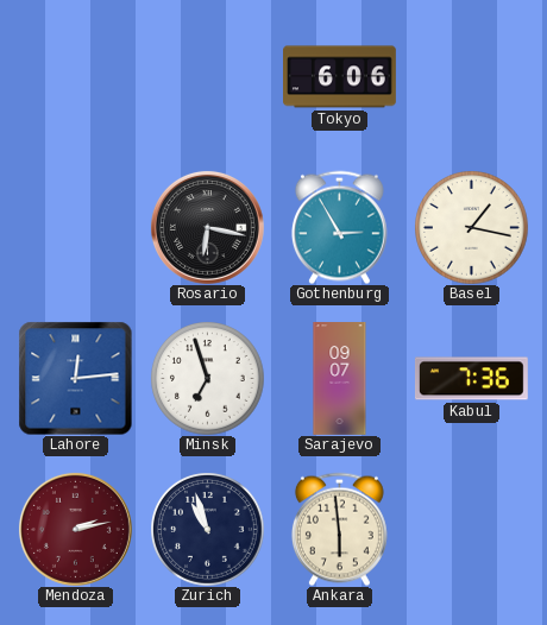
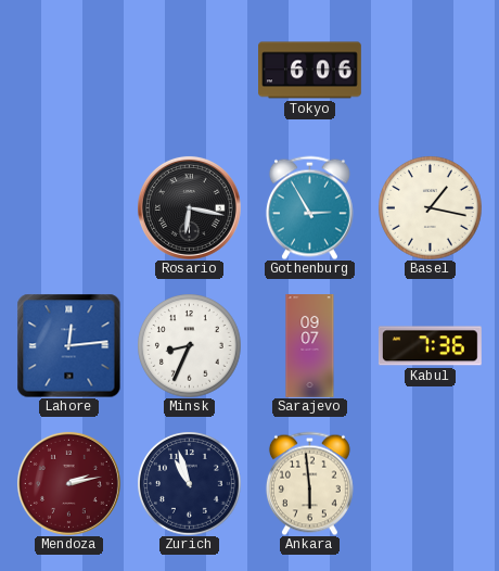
Minsk: 6:57 -> 8:34
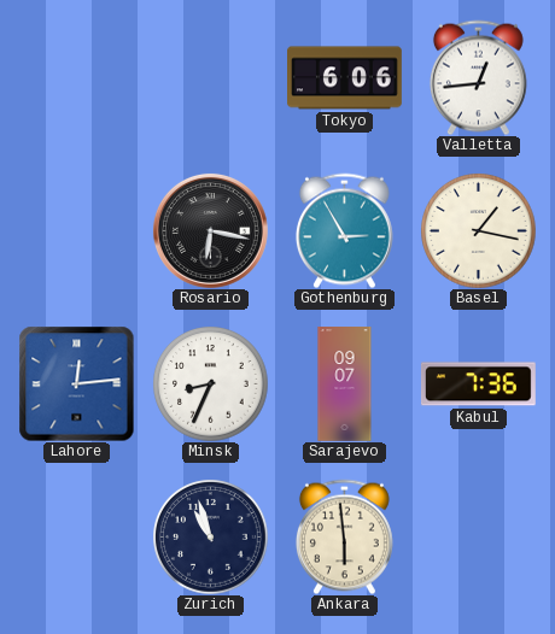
Valletta: none -> 12:44
Mendoza: 2:13 -> none
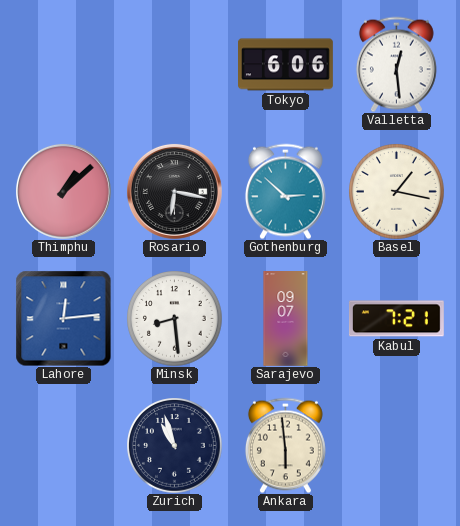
Valletta: 12:44 -> 12:29
Thimphu: none -> 1:08
Gothenburg: 2:55 -> 2:52
Minsk: 8:34 -> 8:29
Kabul: 7:36 -> 7:21
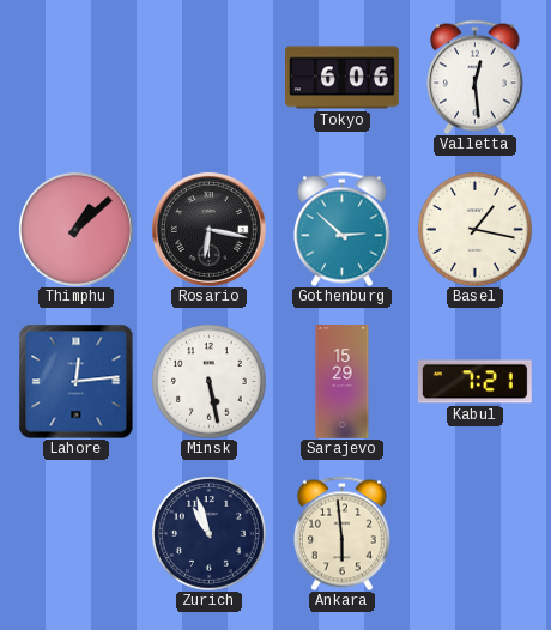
Minsk: 8:29 -> 5:28
Sarajevo: 09:07 -> 15:29
